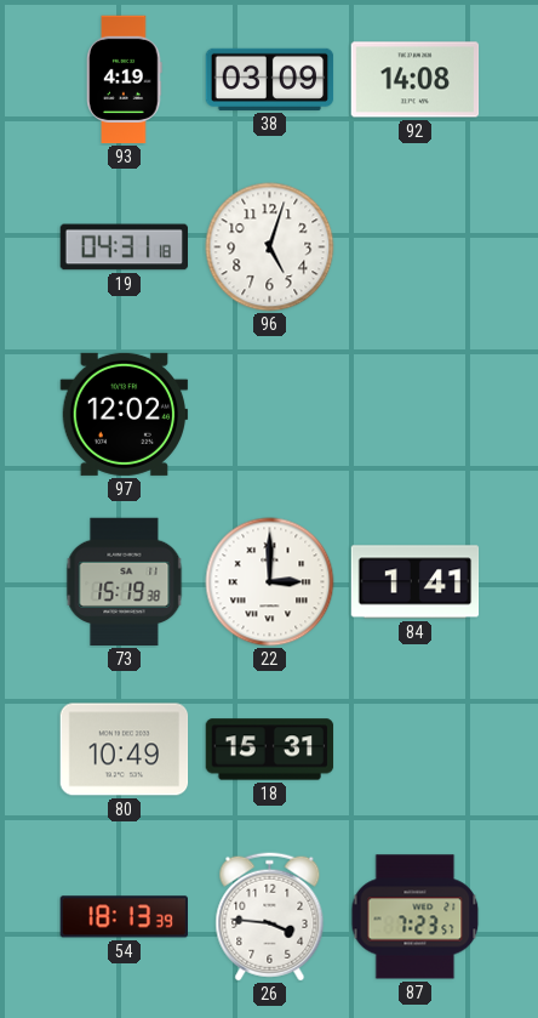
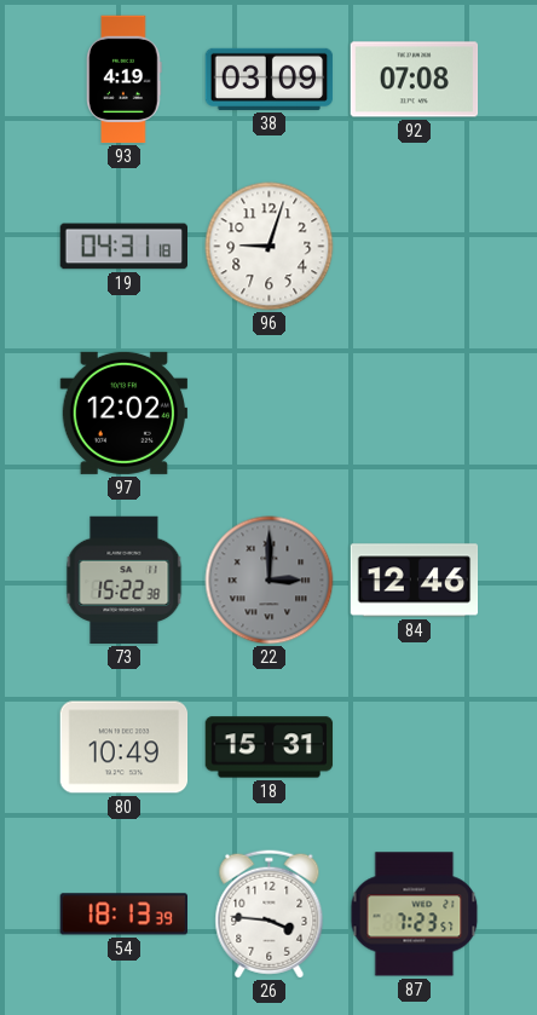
92: 14:08 -> 07:08
96: 5:03 -> 9:03
73: 15:19 -> 15:22
22 dial: white -> grey
84: 1:41 -> 12:46
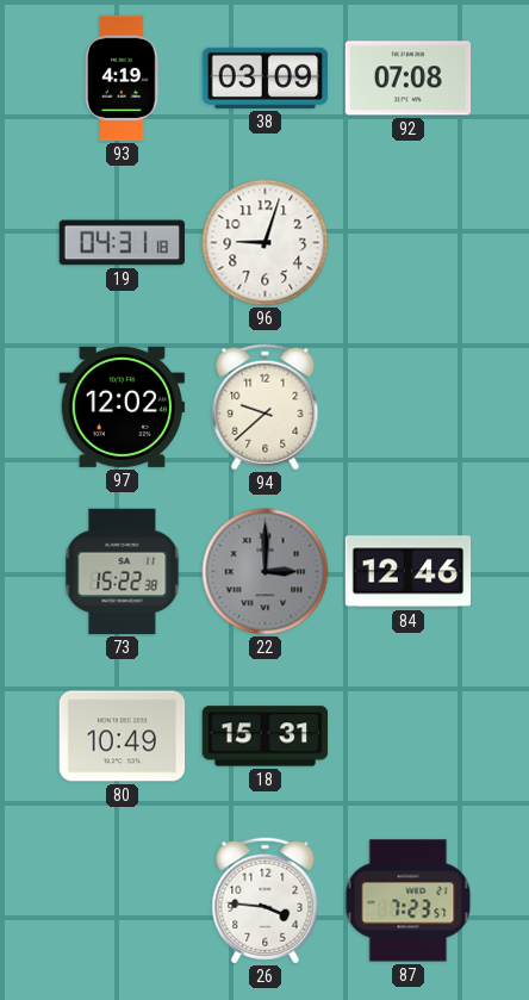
94: none -> 9:38
54: 18:13 -> none
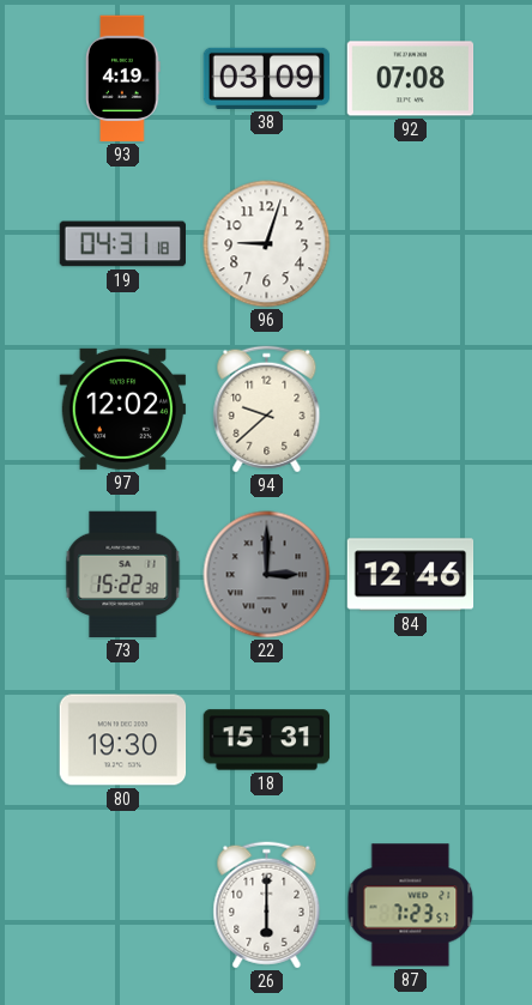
80: 10:49 -> 19:30
26: 3:46 -> 6:00
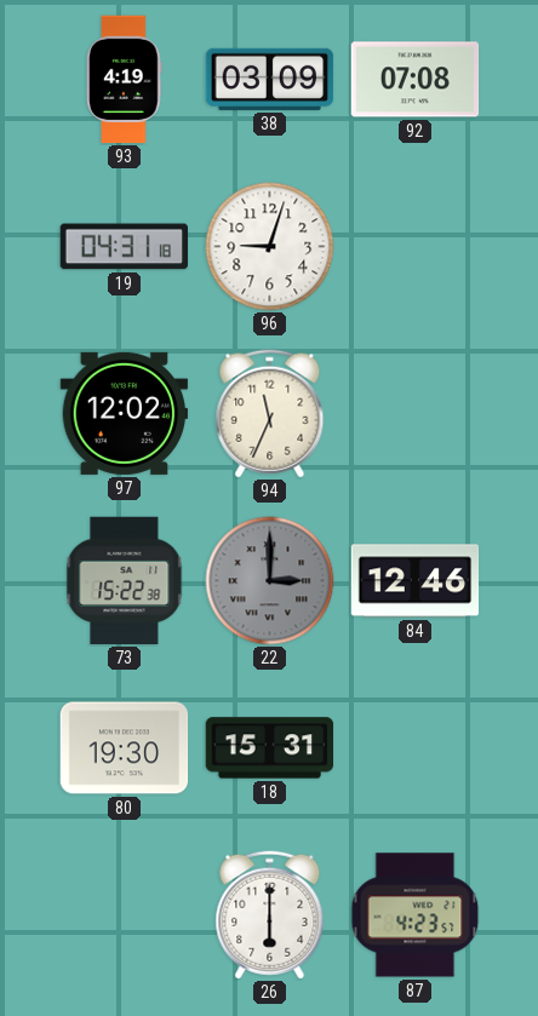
94: 9:38 -> 11:34
87: 7:23 -> 4:23
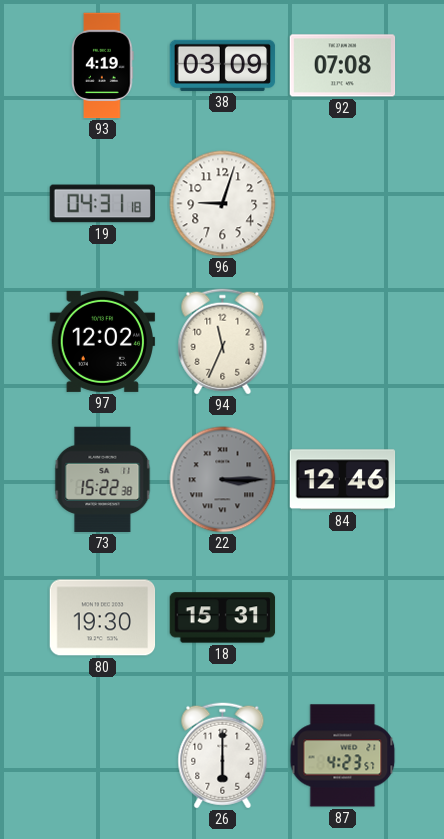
22: 3:00 -> 3:15
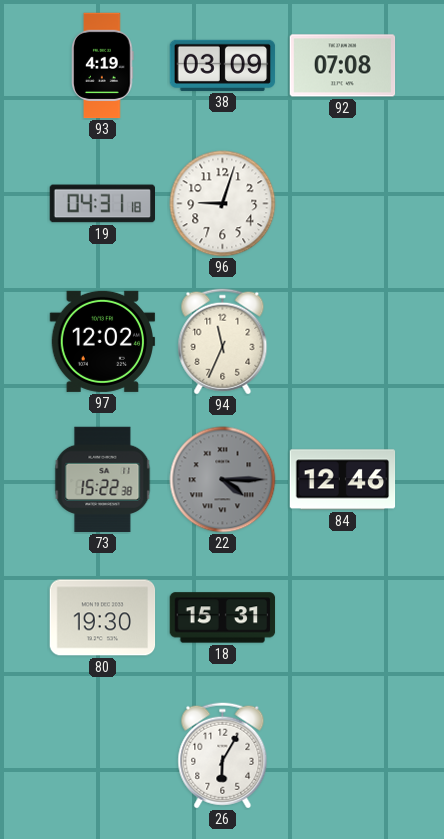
22: 3:15 -> 4:15
26: 6:00 -> 6:05
87: 4:23 -> none
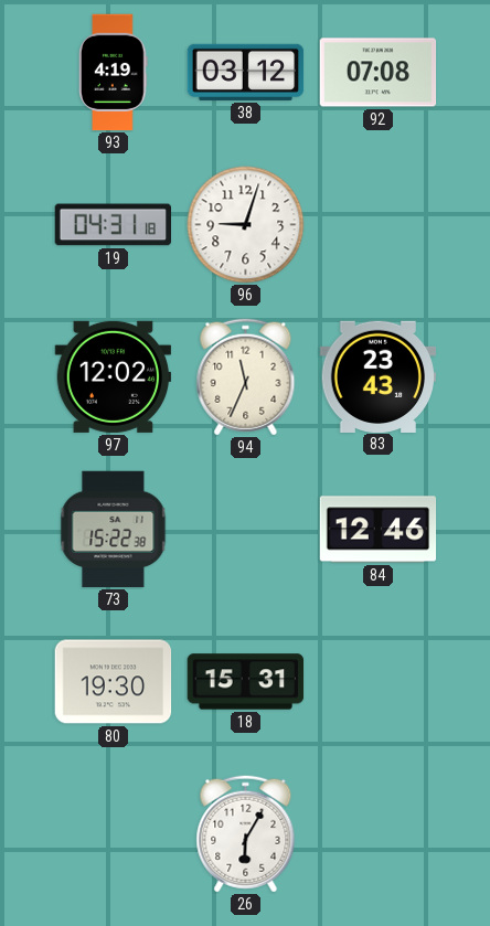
38: 03:09 -> 03:12
83: none -> 23:43
22: 4:15 -> none
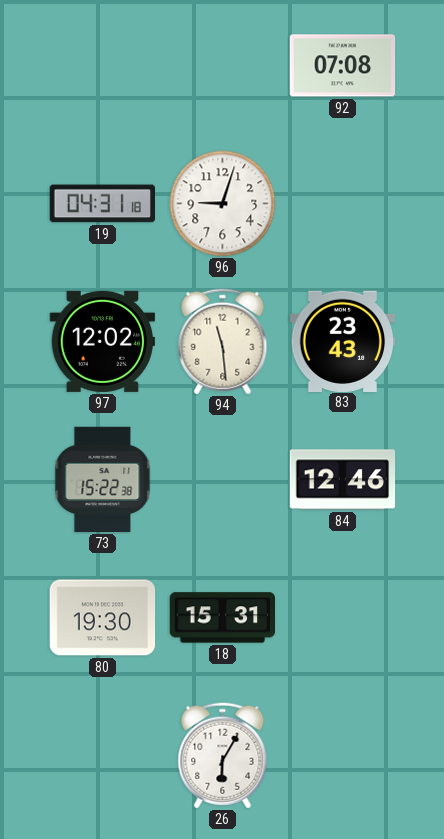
93: 4:19 -> none
38: 03:12 -> none
94: 11:34 -> 11:29
